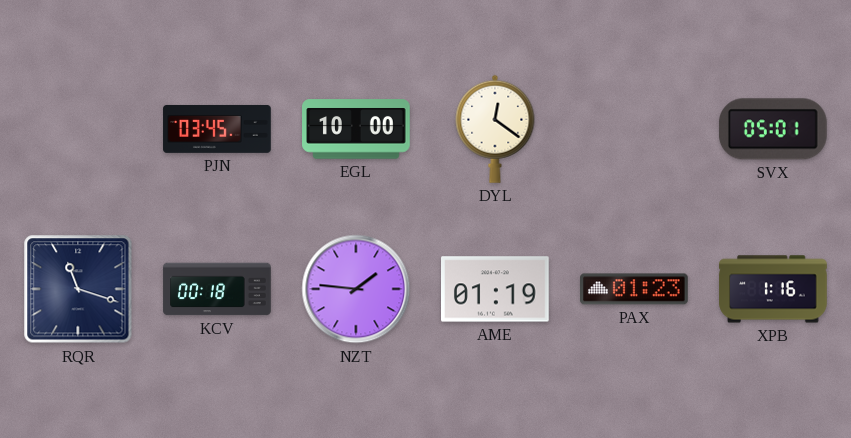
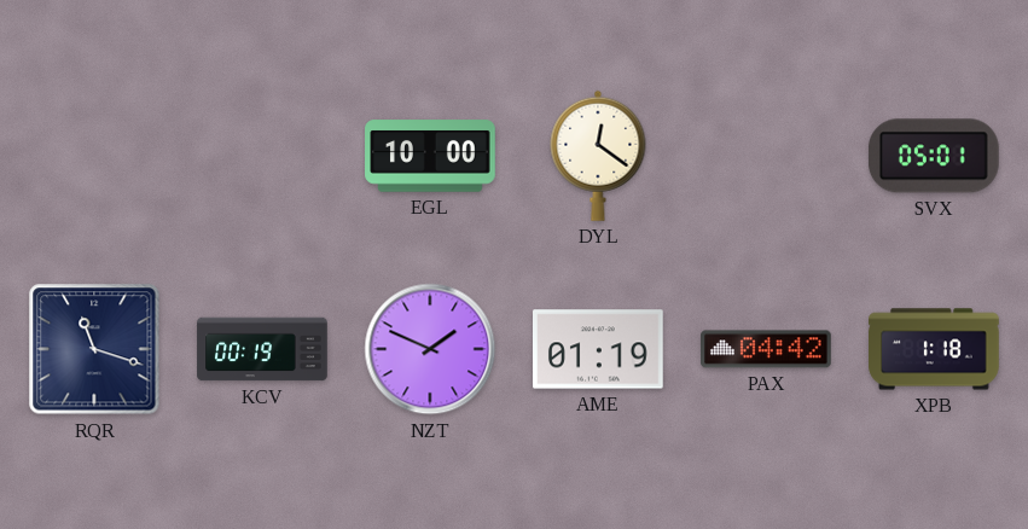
PJN: 03:45 -> none
KCV: 00:18 -> 00:19
NZT: 1:46 -> 1:49
PAX: 01:23 -> 04:42
XPB: 1:16 -> 1:18
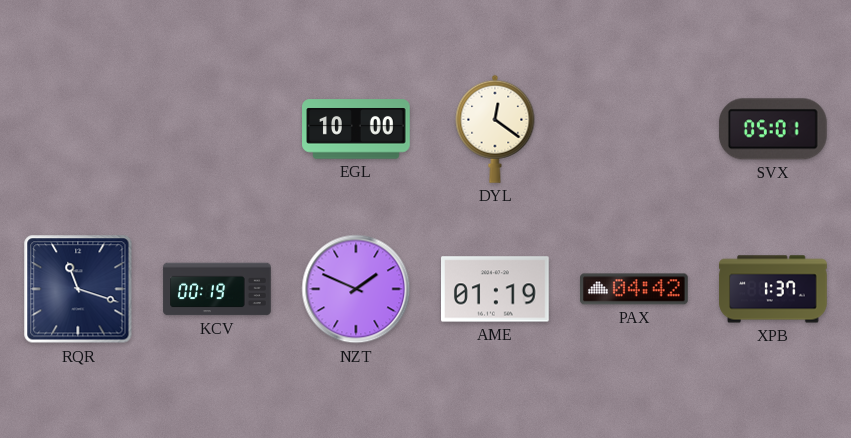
XPB: 1:18 -> 1:37
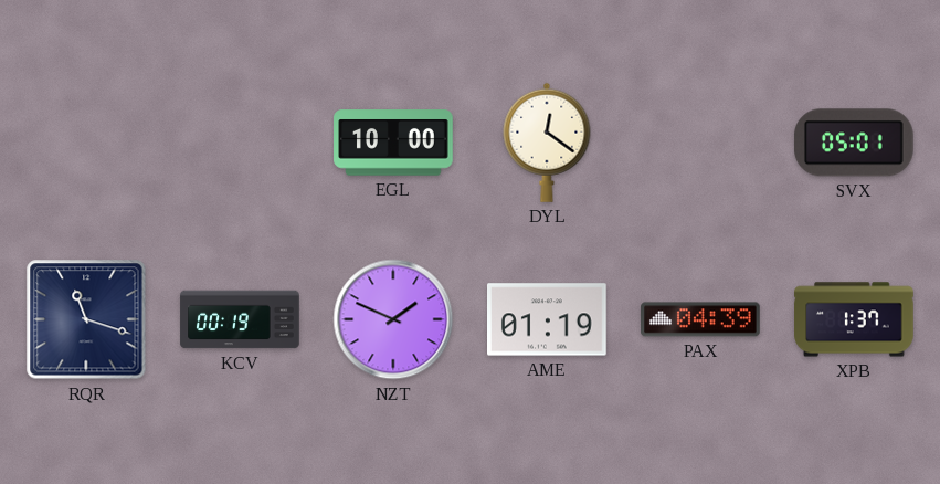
PAX: 04:42 -> 04:39
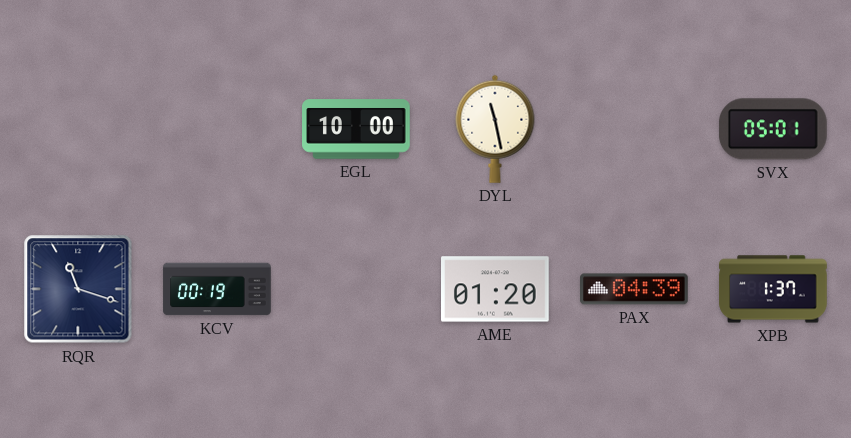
DYL: 12:21 -> 11:28
NZT: 1:49 -> none
AME: 01:19 -> 01:20
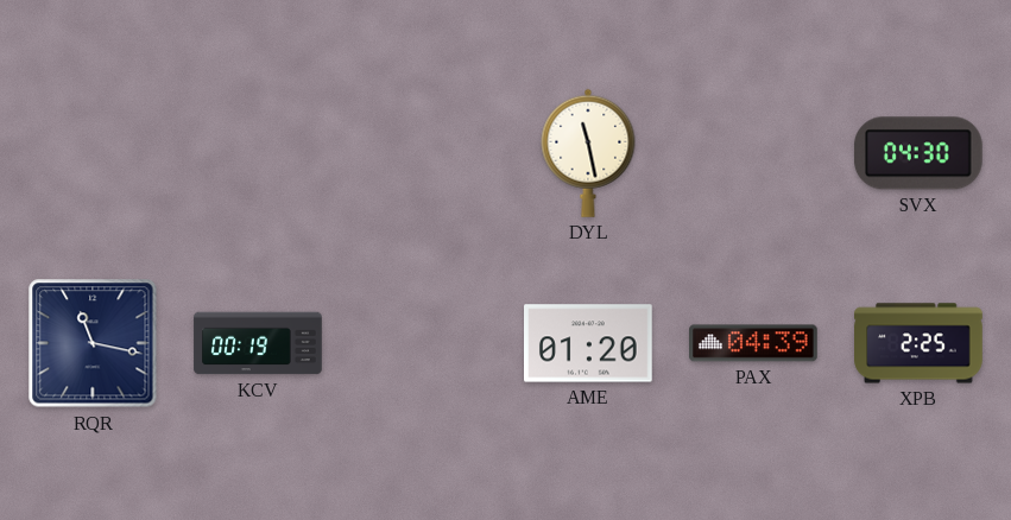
EGL: 10:00 -> none
SVX: 05:01 -> 04:30
RQR: 11:18 -> 11:17
XPB: 1:37 -> 2:25
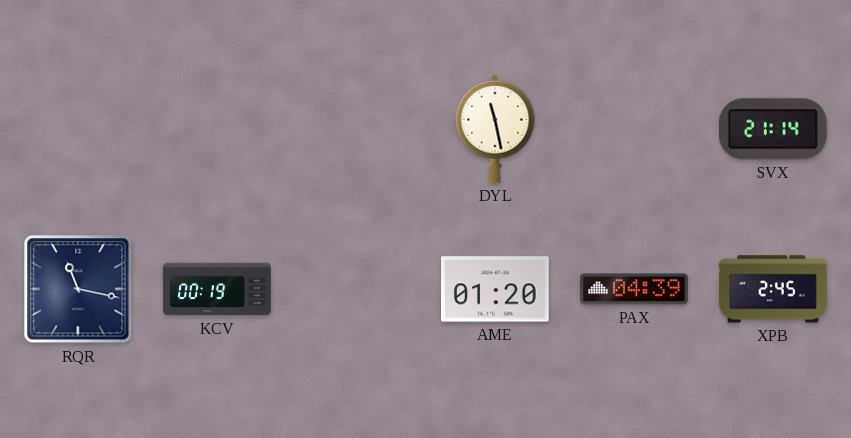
SVX: 04:30 -> 21:14
XPB: 2:25 -> 2:45
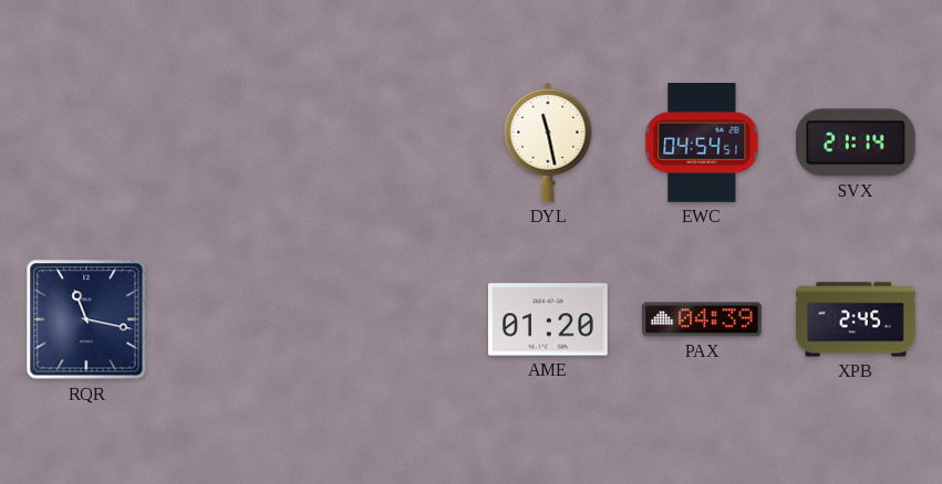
EWC: none -> 04:54
KCV: 00:19 -> none
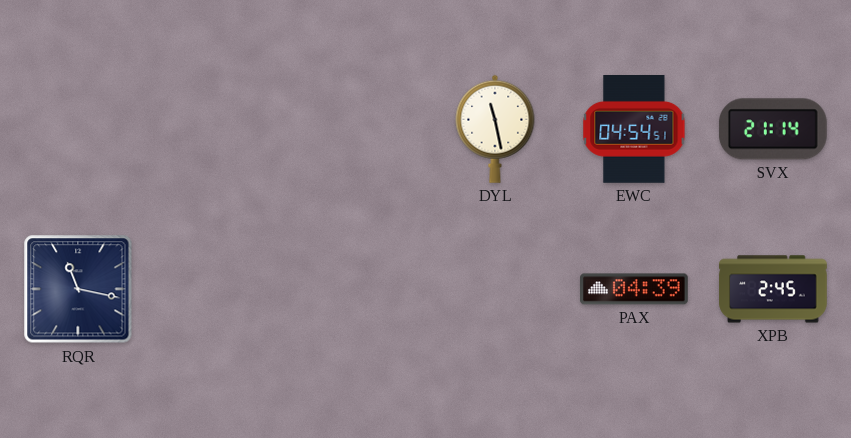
AME: 01:20 -> none
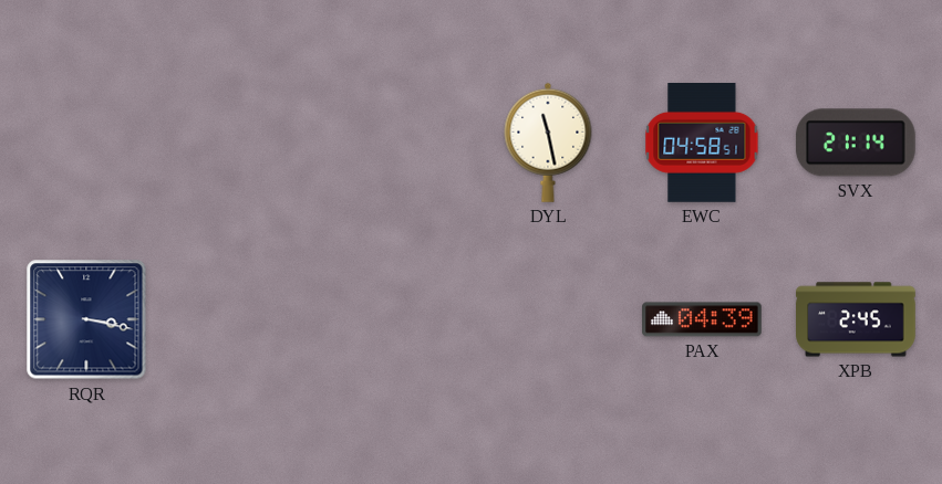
EWC: 04:54 -> 04:58
RQR: 11:17 -> 3:17
